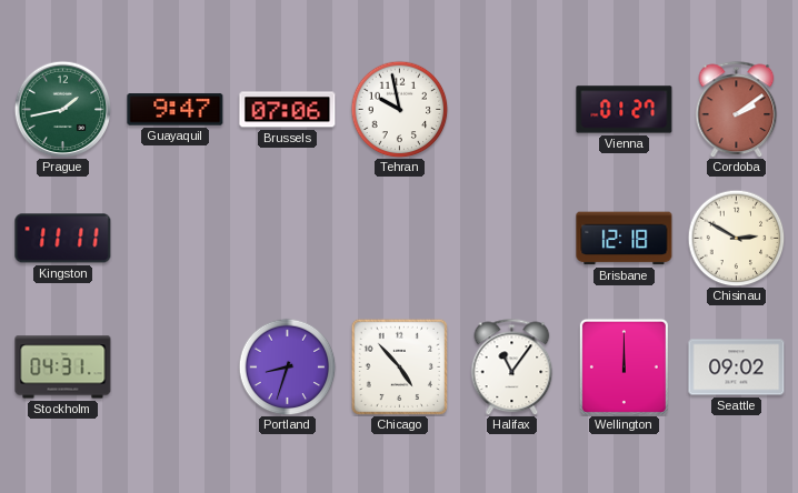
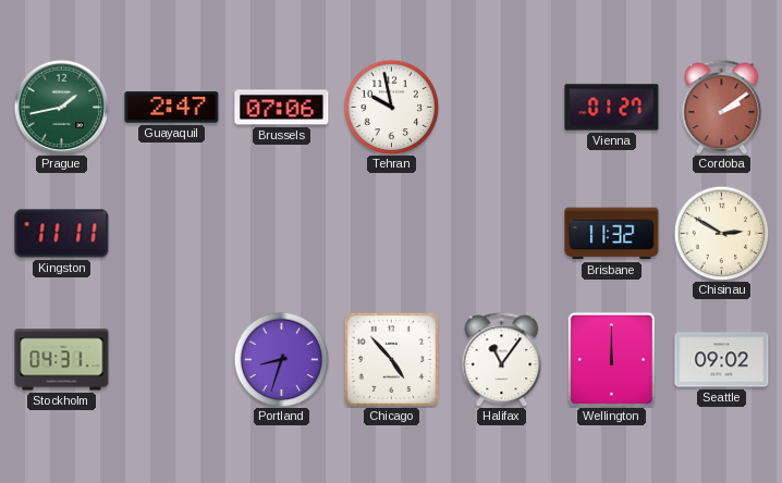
Guayaquil: 9:47 -> 2:47
Brisbane: 12:18 -> 11:32
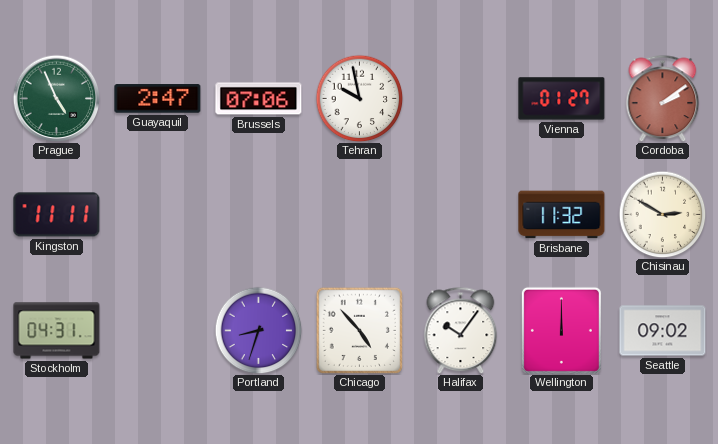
Prague: 1:43 -> 4:56
Halifax: 11:06 -> 10:06
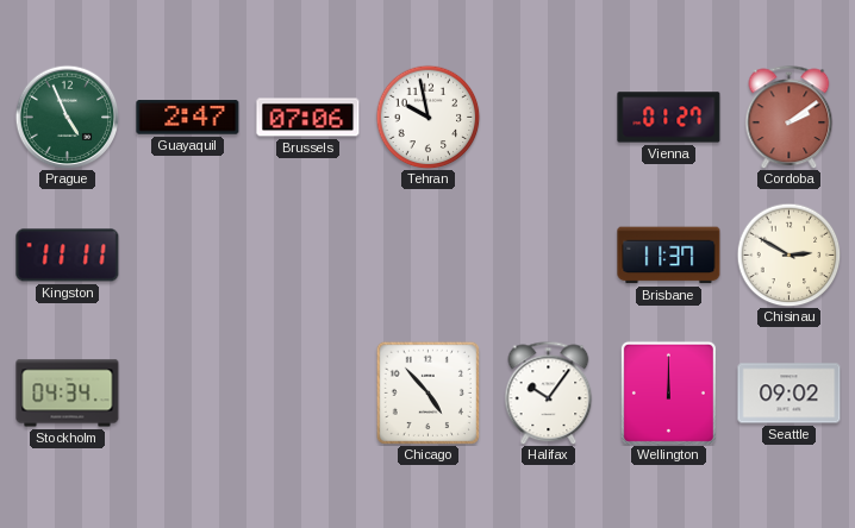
Brisbane: 11:32 -> 11:37
Stockholm: 04:31 -> 04:34
Portland: 8:33 -> none
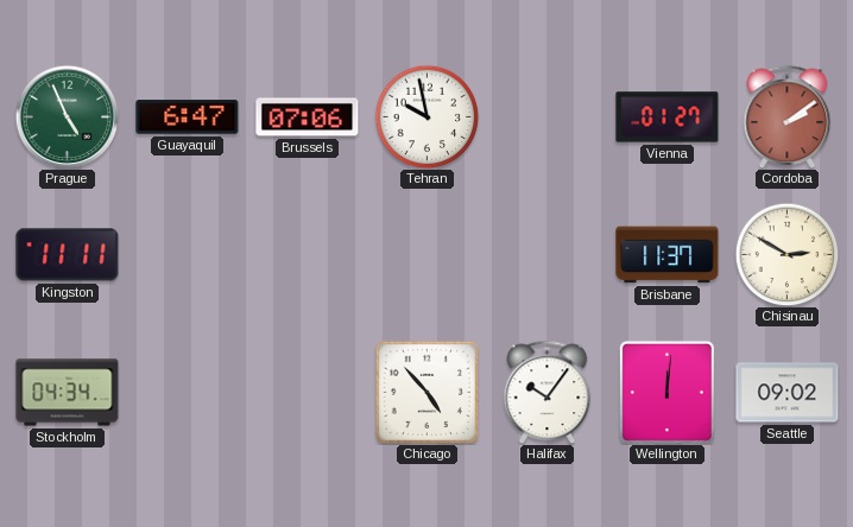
Guayaquil: 2:47 -> 6:47
Wellington: 12:00 -> 12:01
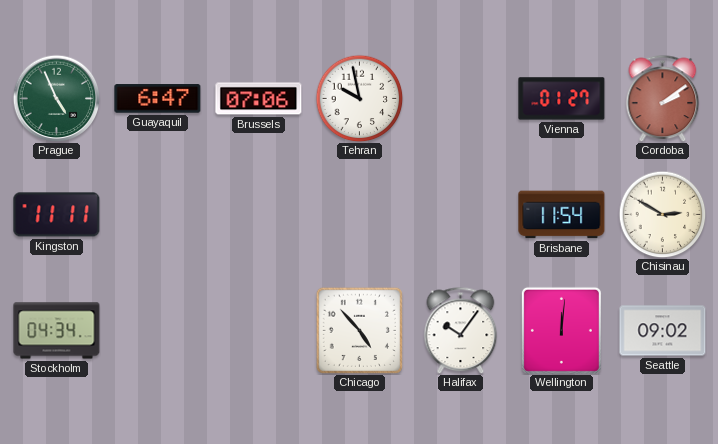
Brisbane: 11:37 -> 11:54
